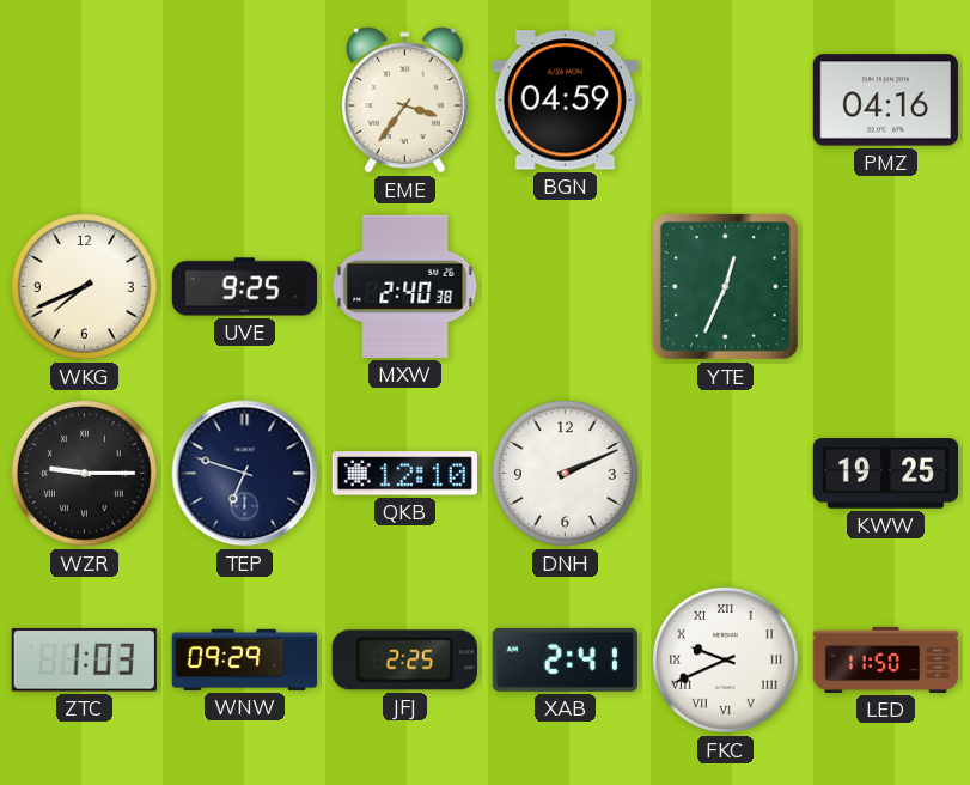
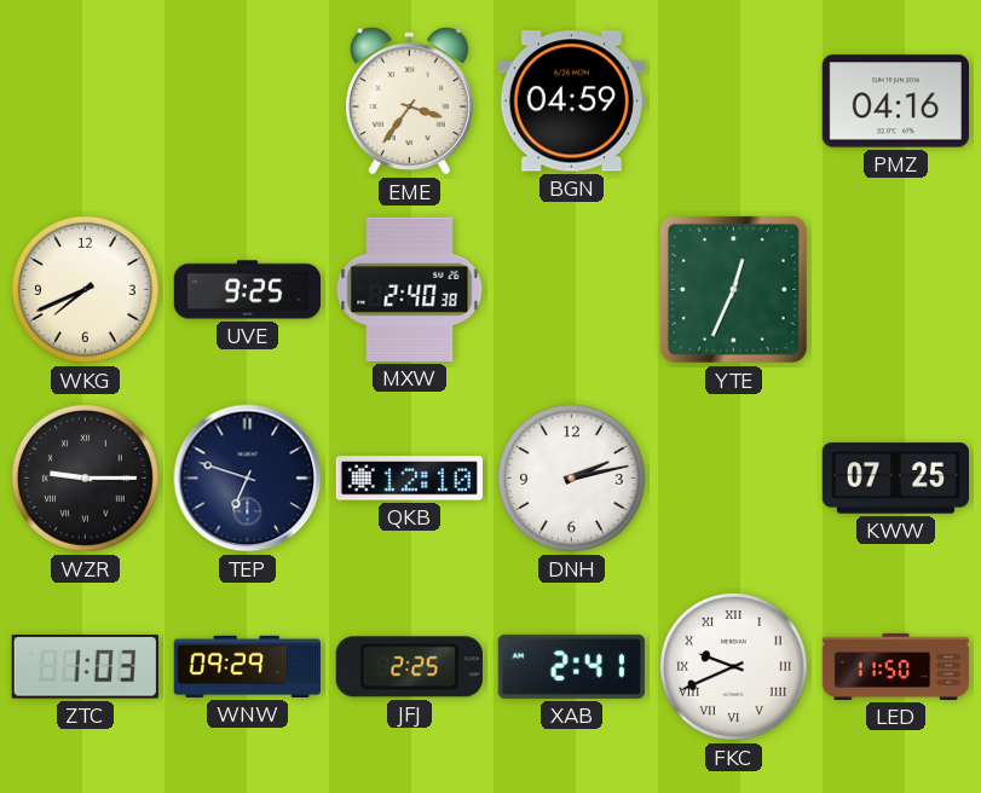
DNH: 2:11 -> 2:13
KWW: 19:25 -> 07:25
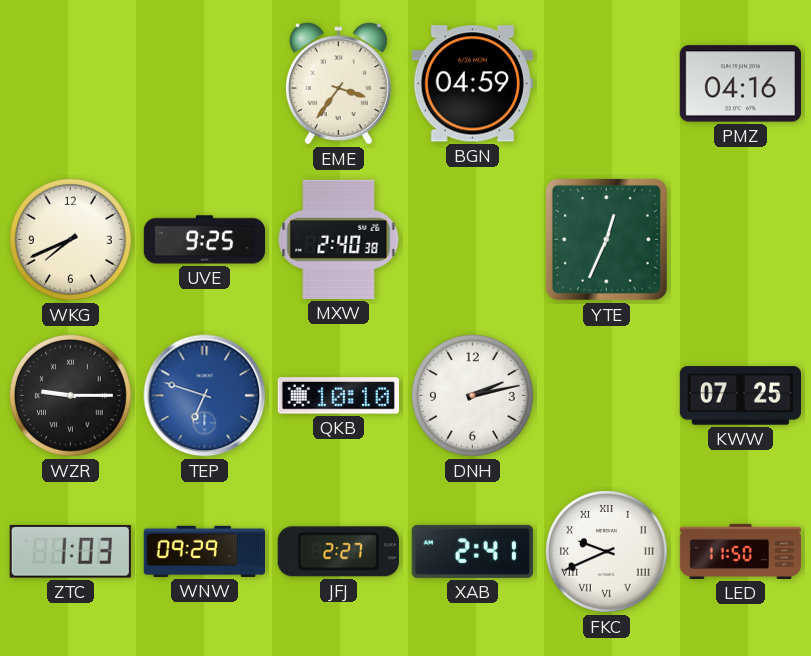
TEP dial: navy -> blue
QKB: 12:10 -> 10:10
JFJ: 2:25 -> 2:27
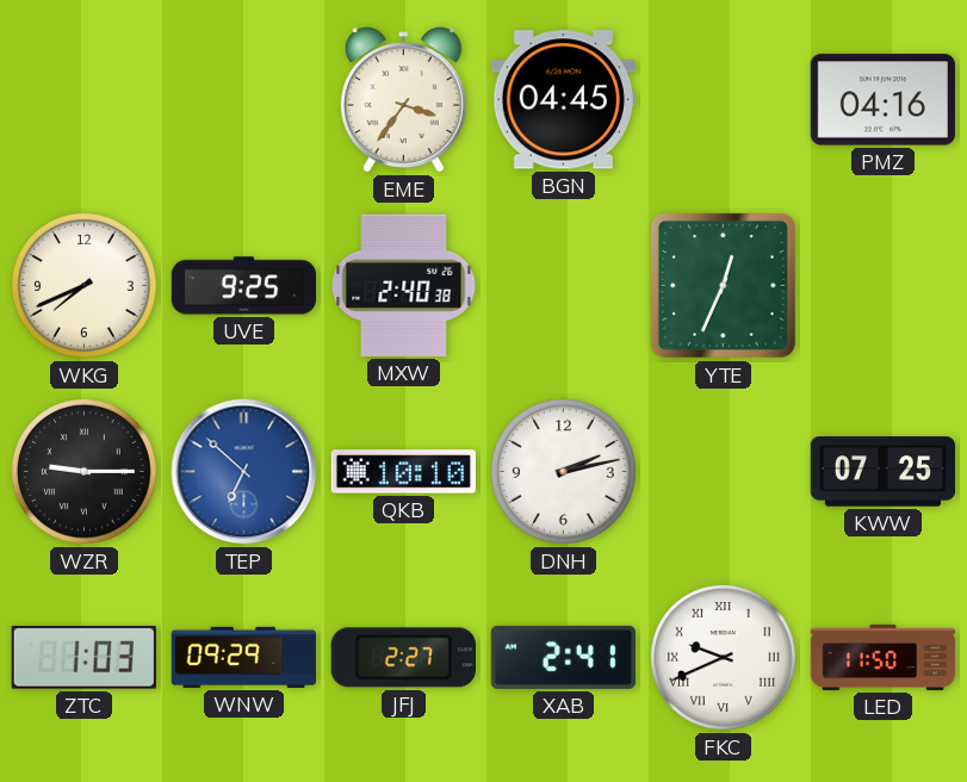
BGN: 04:59 -> 04:45
TEP: 6:48 -> 6:52
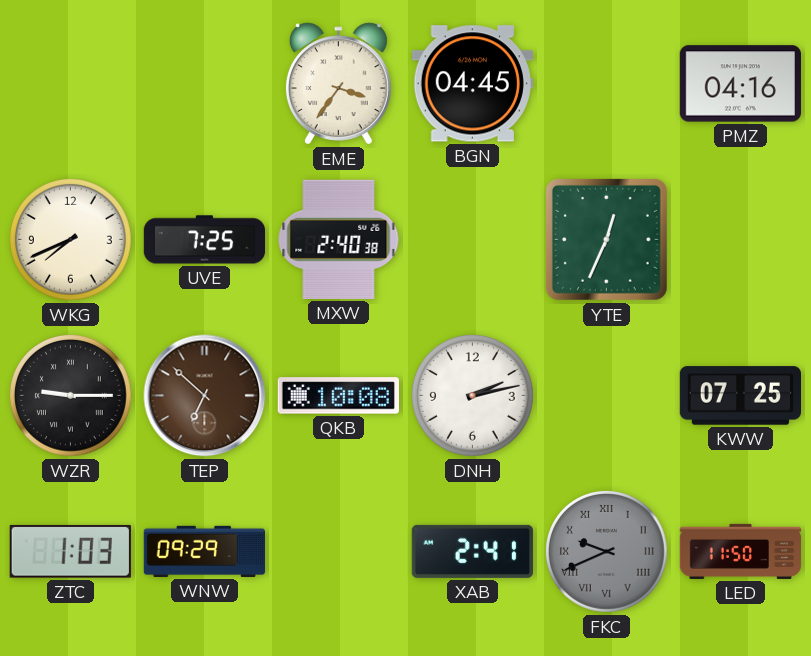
UVE: 9:25 -> 7:25
TEP dial: blue -> brown
QKB: 10:10 -> 10:08
JFJ: 2:27 -> none
FKC dial: white -> grey
